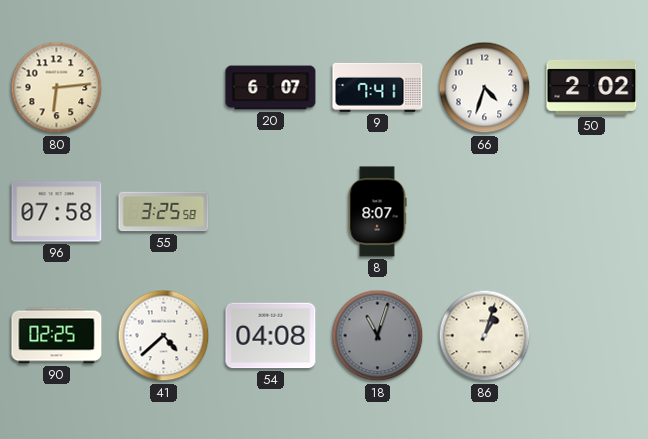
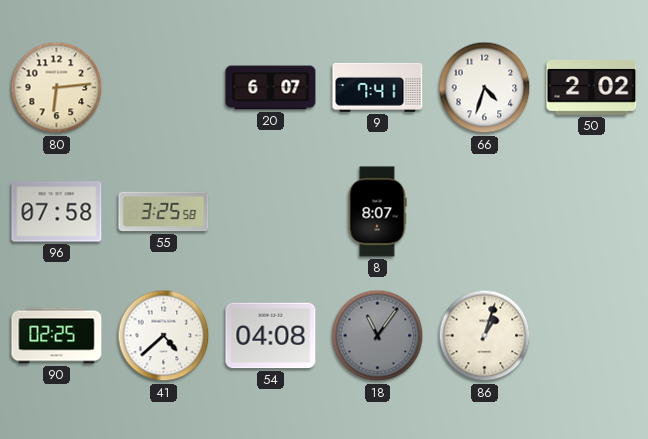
18: 11:03 -> 11:06
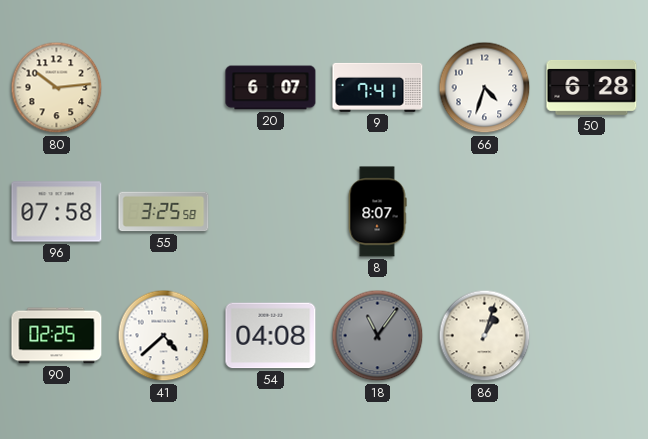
80: 6:14 -> 10:14
50: 2:02 -> 6:28
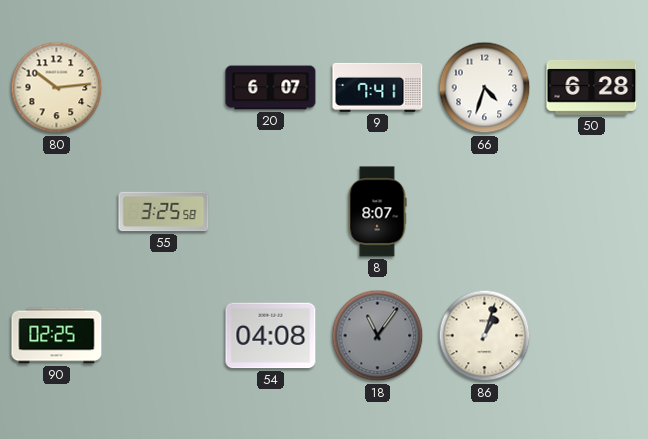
96: 07:58 -> none
41: 4:38 -> none
